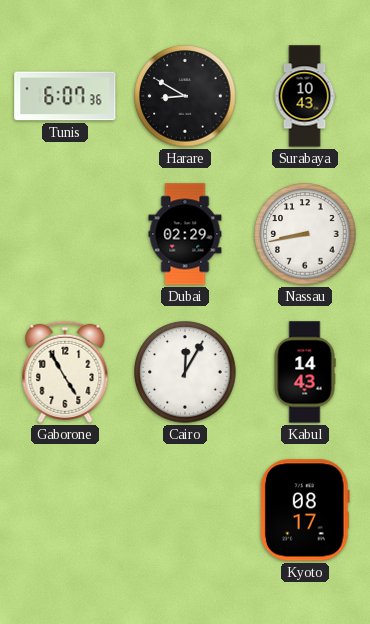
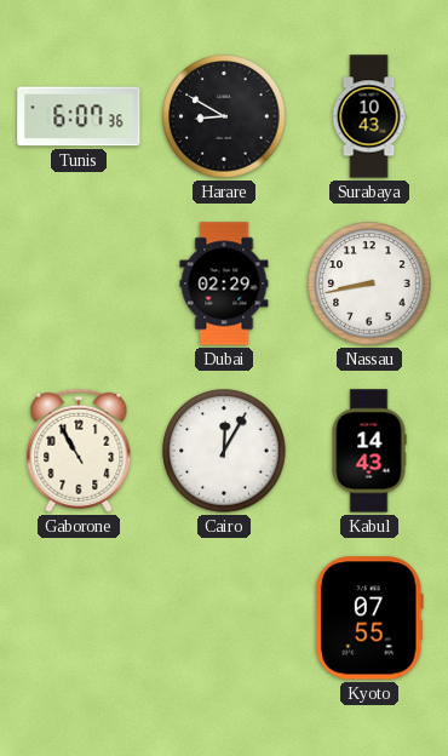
Gaborone: 4:55 -> 10:55
Kyoto: 08:17 -> 07:55
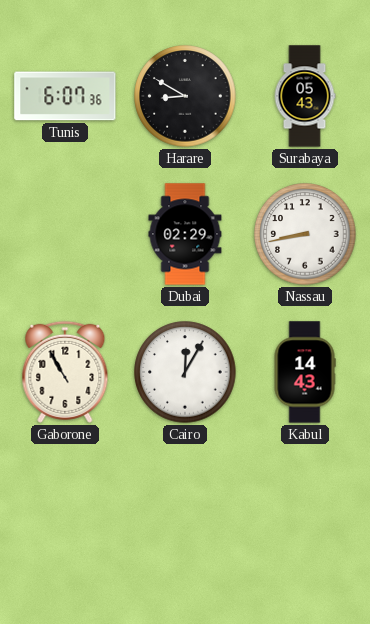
Surabaya: 10:43 -> 05:43
Kyoto: 07:55 -> none
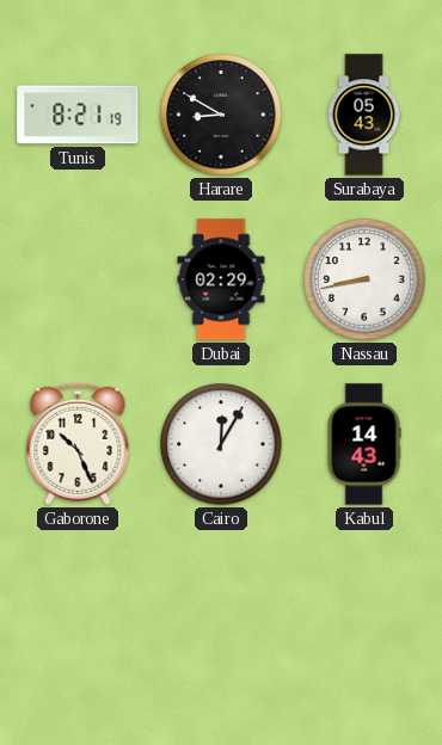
Tunis: 6:07 -> 8:21
Gaborone: 10:55 -> 10:26
